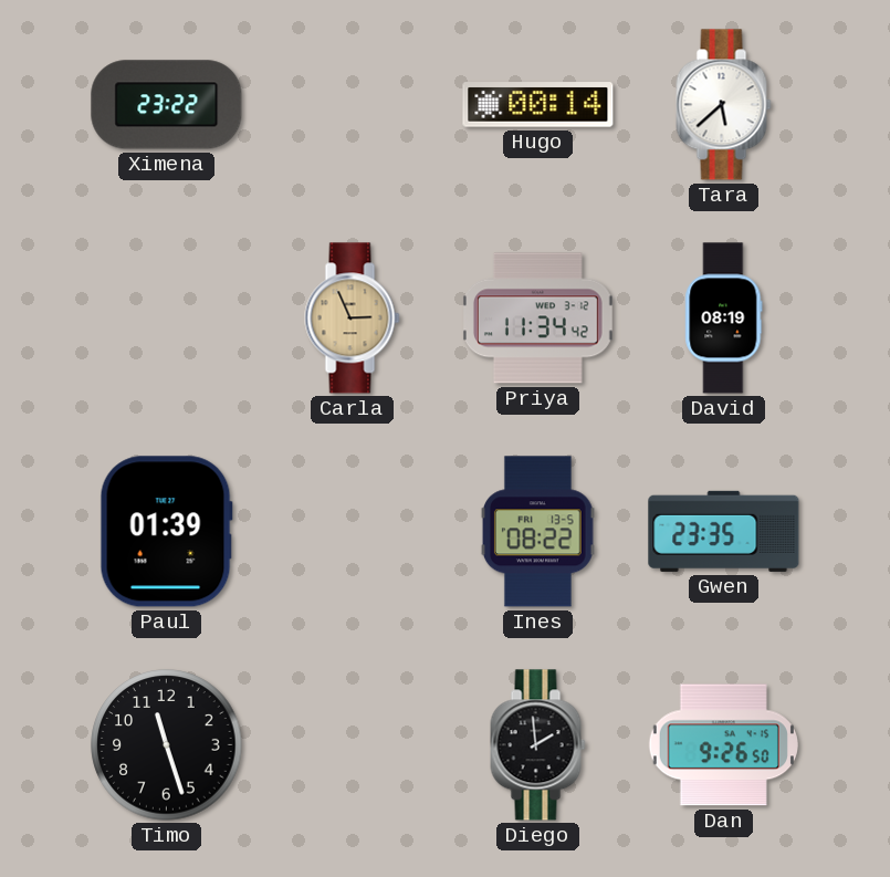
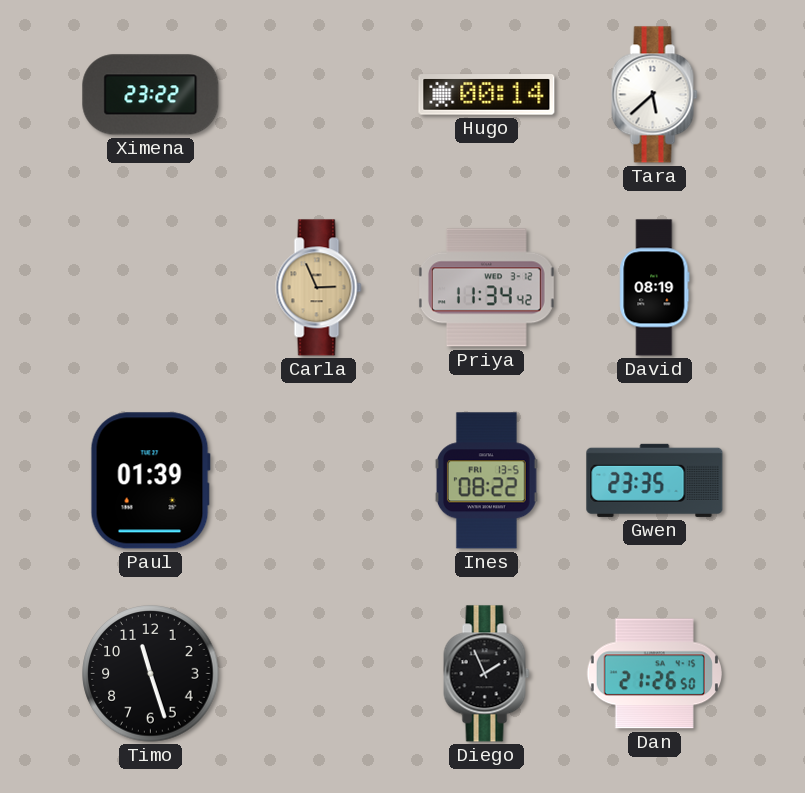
Diego: 1:59 -> 1:56
Dan: 9:26 -> 21:26
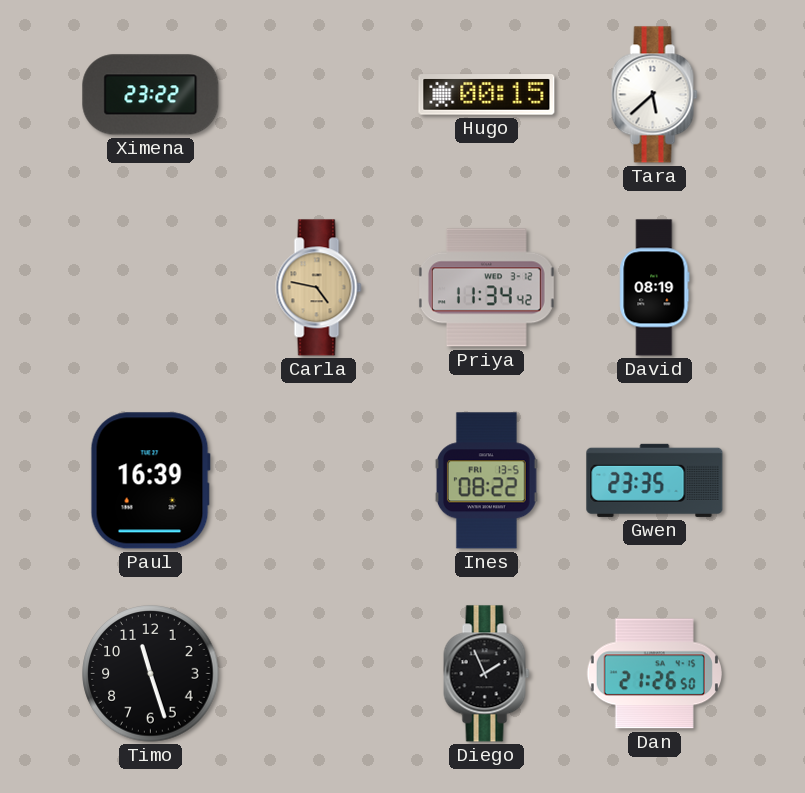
Hugo: 00:14 -> 00:15
Carla: 2:56 -> 4:47
Paul: 01:39 -> 16:39
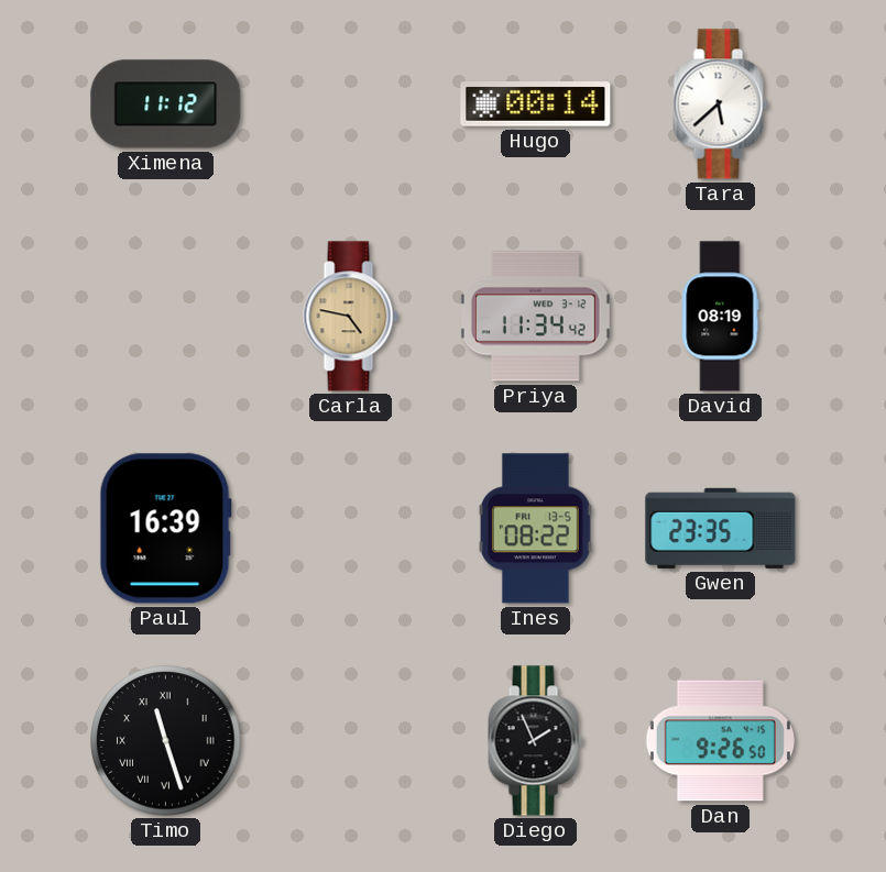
Ximena: 23:22 -> 11:12
Hugo: 00:15 -> 00:14
Timo numerals: Arabic -> Roman
Dan: 21:26 -> 9:26
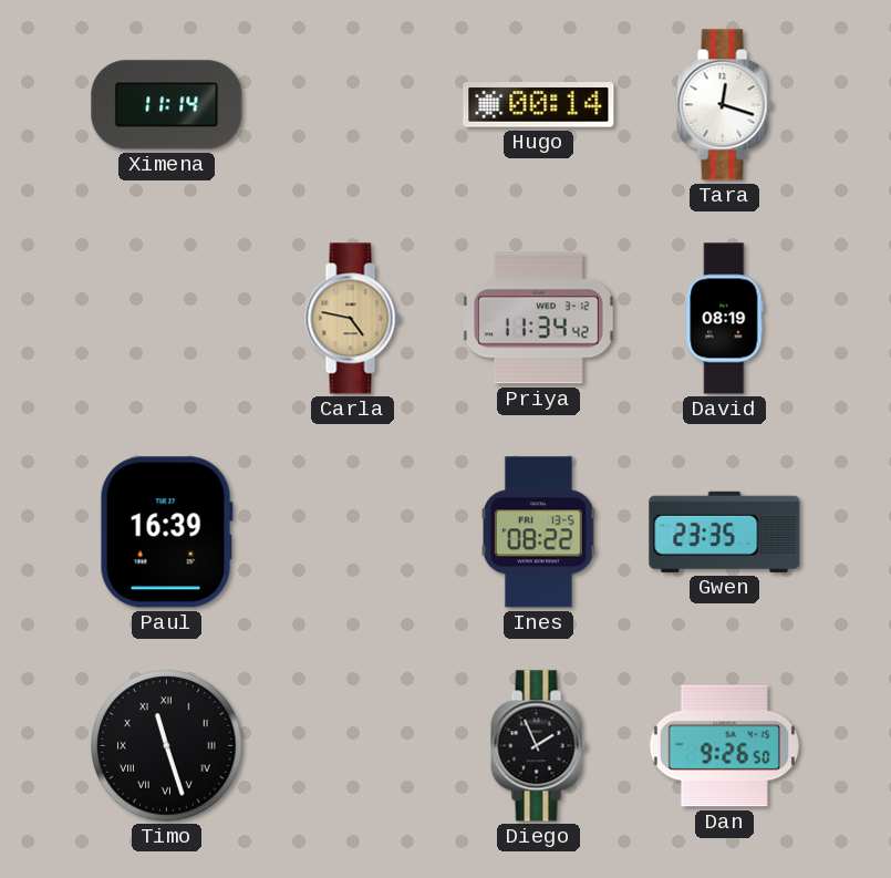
Ximena: 11:12 -> 11:14
Tara: 5:38 -> 12:18
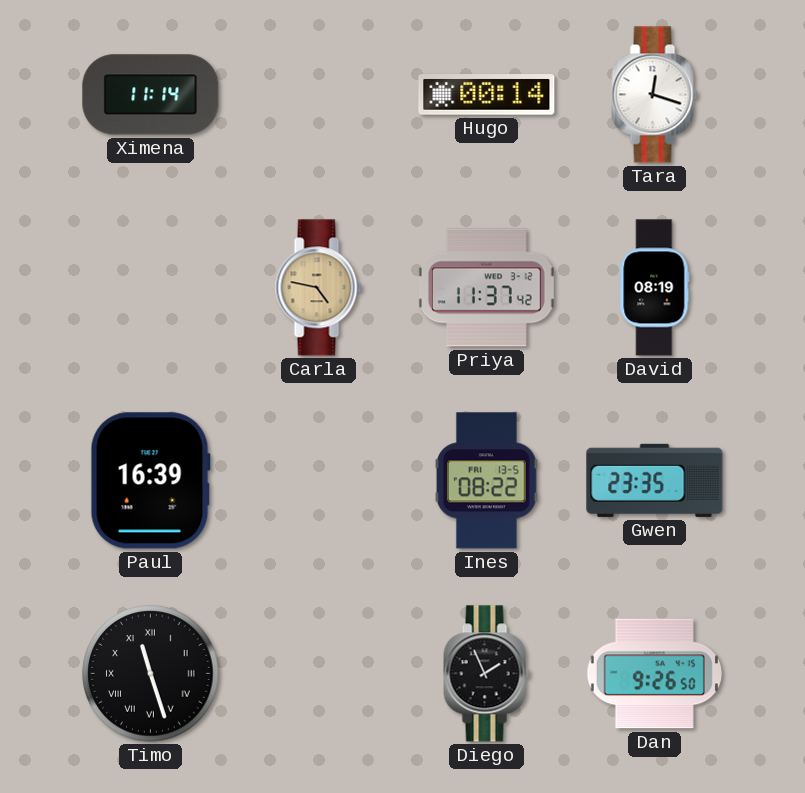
Priya: 11:34 -> 11:37
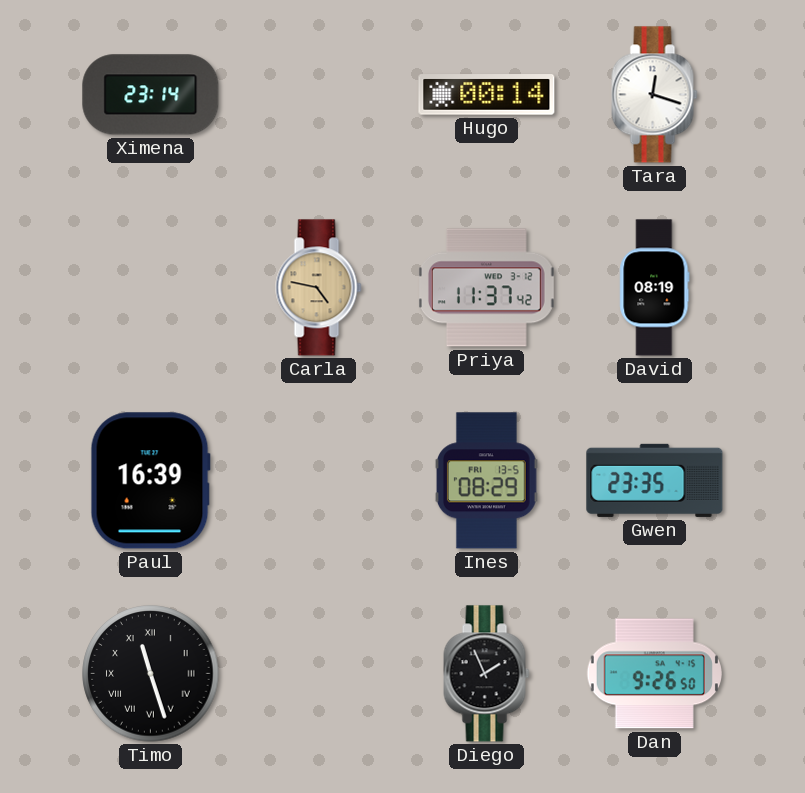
Ximena: 11:14 -> 23:14
Ines: 08:22 -> 08:29
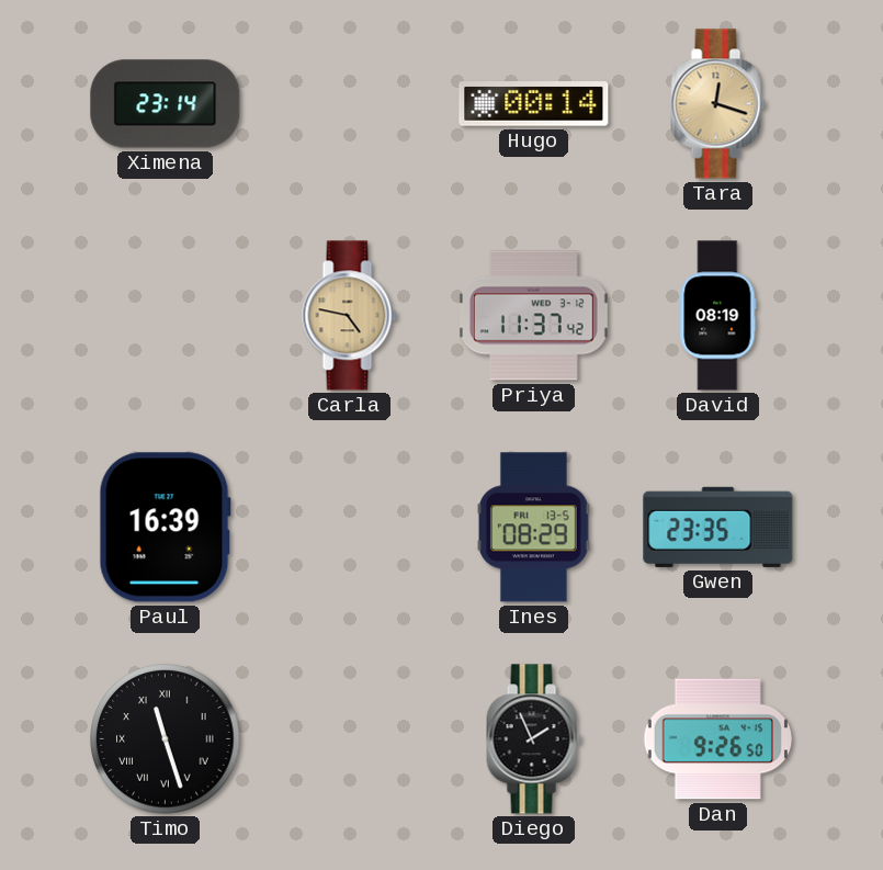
Tara dial: white -> champagne
